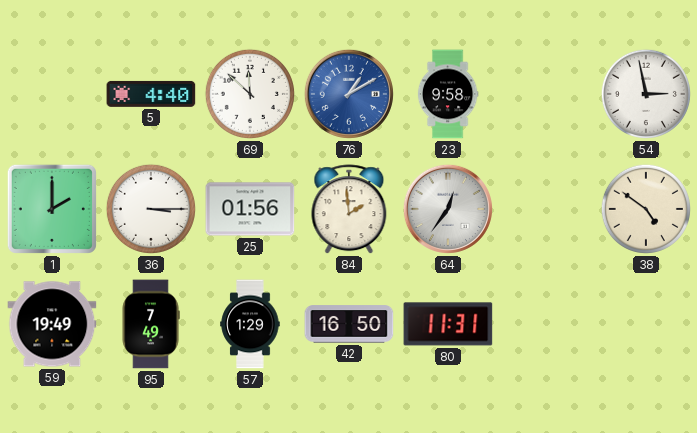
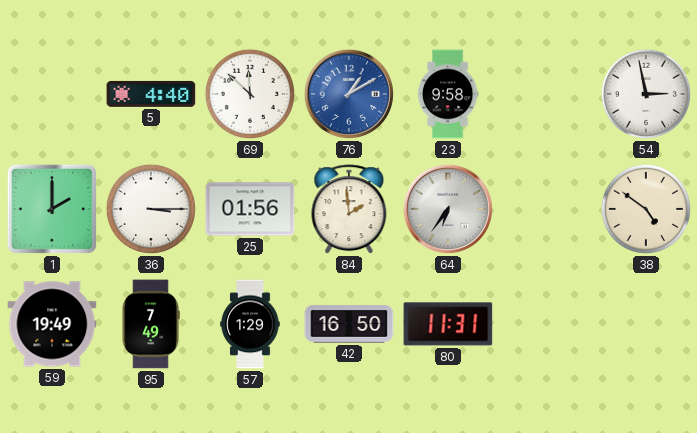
64: 12:36 -> 6:36
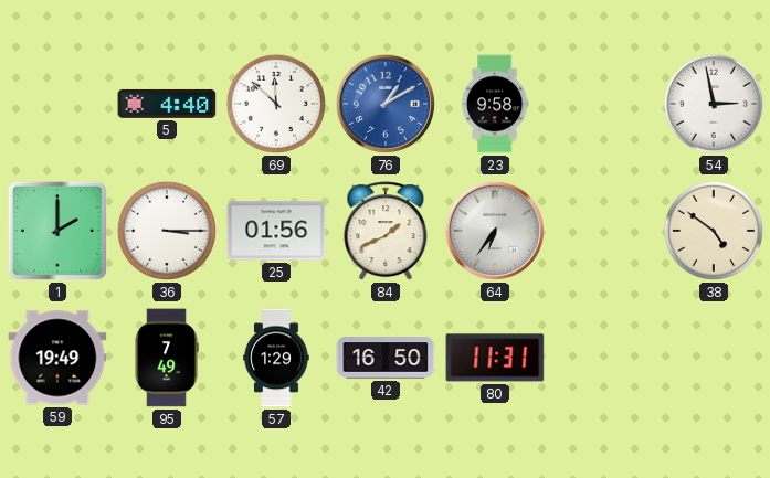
84: 1:59 -> 1:41
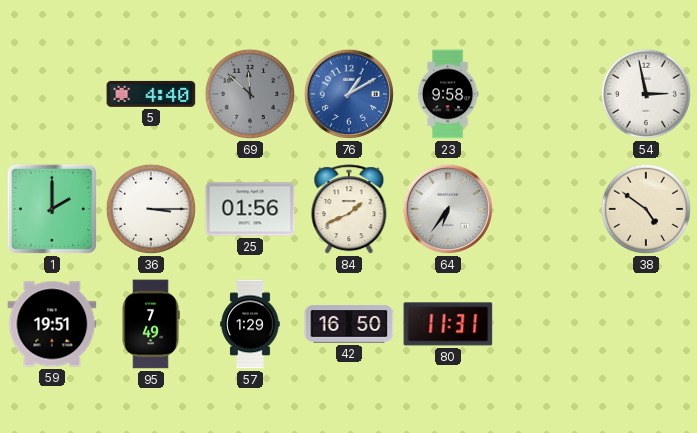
69 dial: white -> grey
59: 19:49 -> 19:51
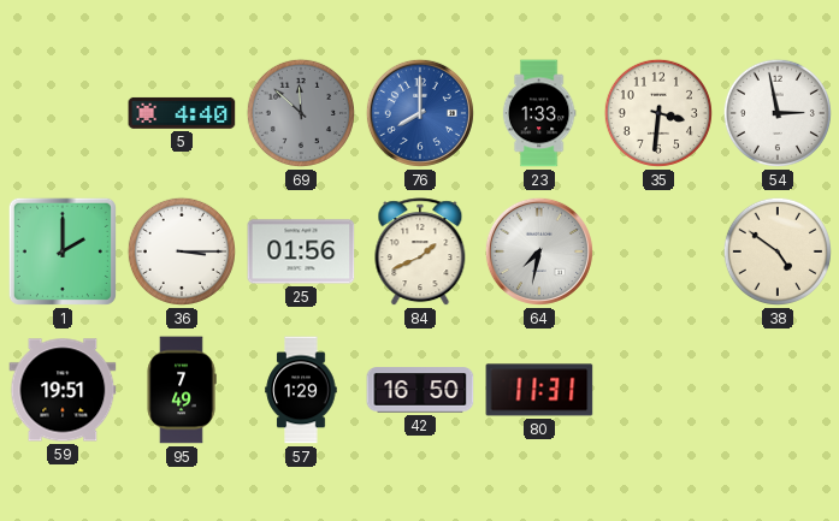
76: 1:10 -> 8:00
23: 9:58 -> 1:33
35: none -> 3:31
64: 6:36 -> 7:32
